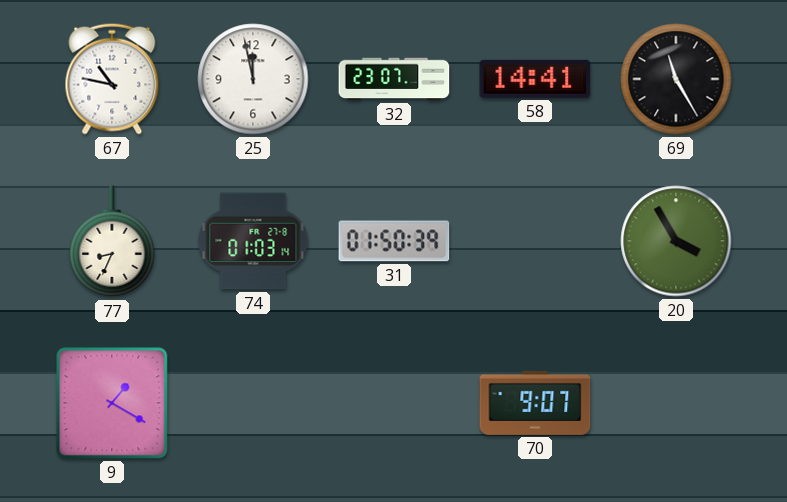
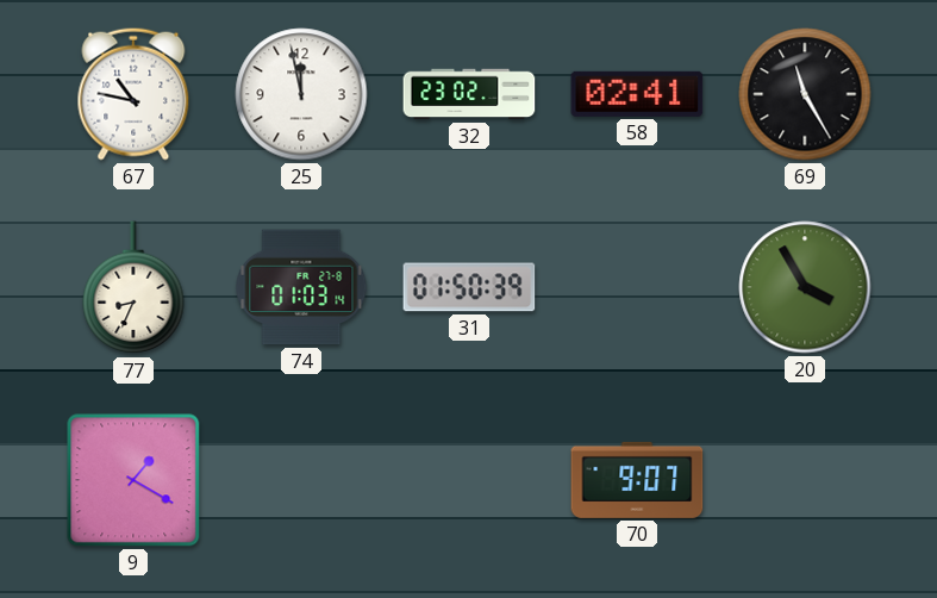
32: 23:07 -> 23:02
58: 14:41 -> 02:41
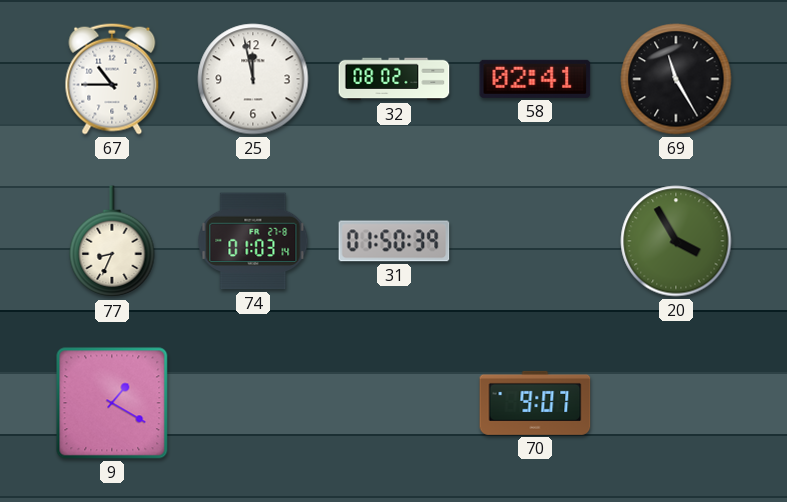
67: 10:47 -> 10:45
32: 23:02 -> 08:02
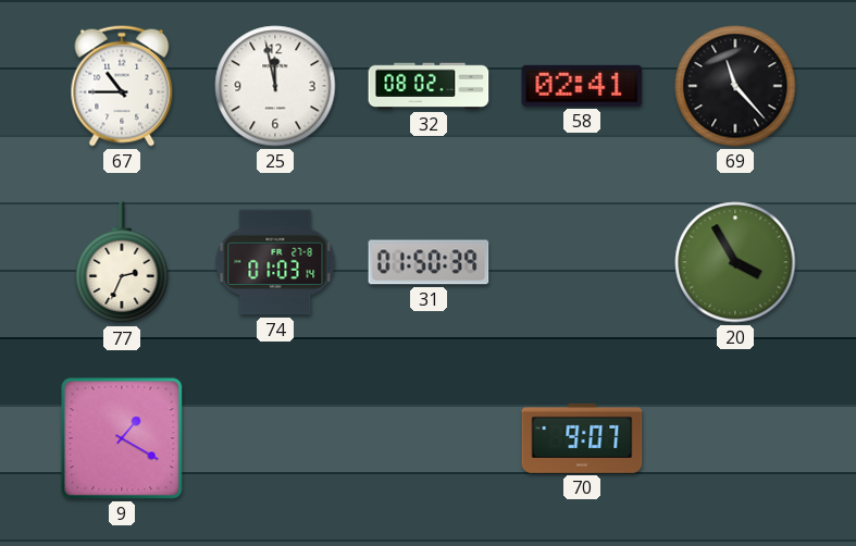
69: 11:25 -> 11:23
77: 8:34 -> 2:34
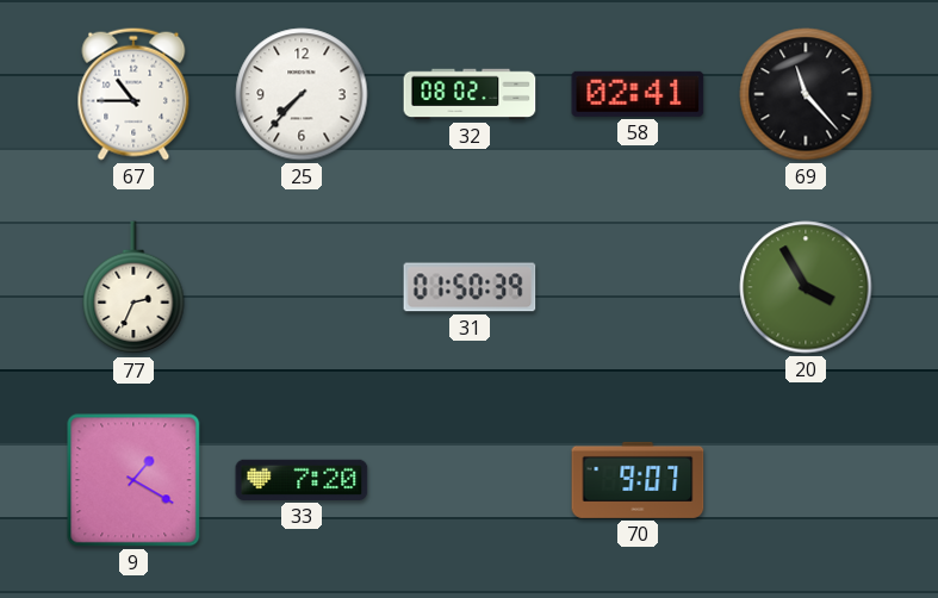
25: 11:58 -> 7:37
74: 01:03 -> none
33: none -> 7:20
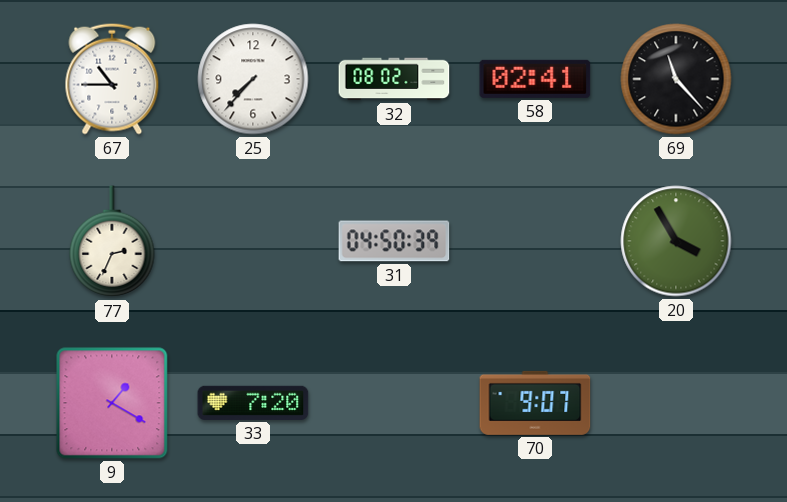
31: 01:50 -> 04:50
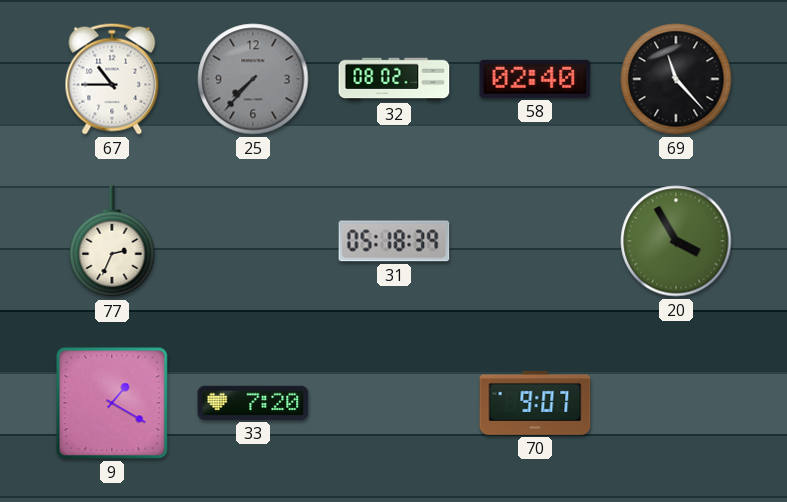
25 dial: white -> grey
58: 02:41 -> 02:40
31: 04:50 -> 05:18
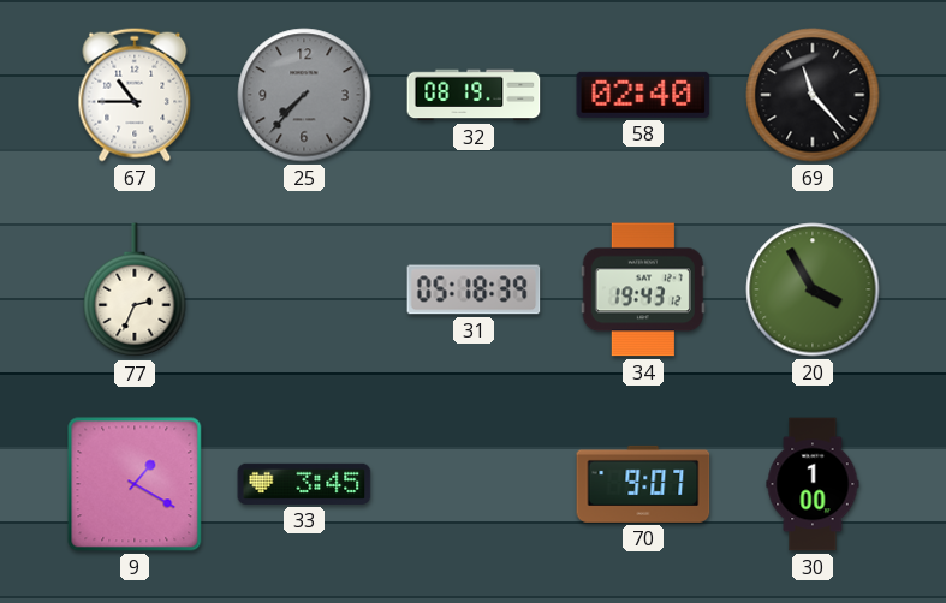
32: 08:02 -> 08:19
34: none -> 19:43
33: 7:20 -> 3:45
30: none -> 1:00
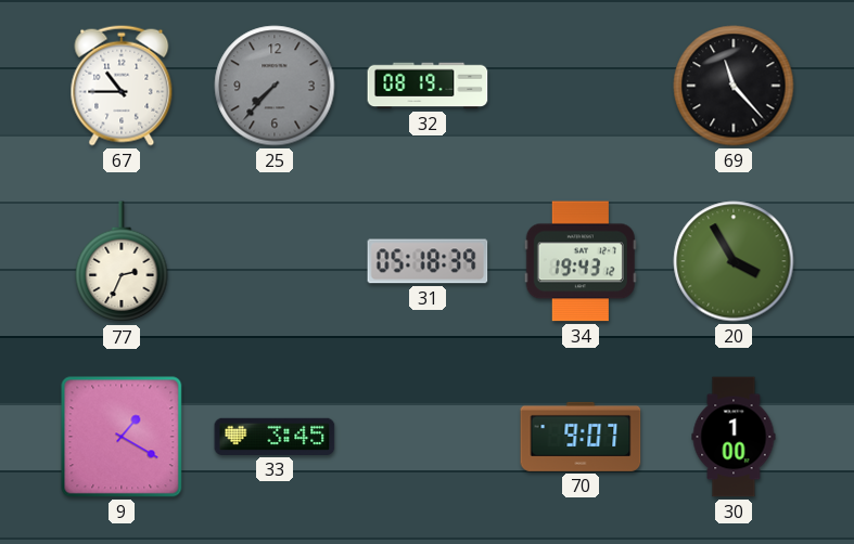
58: 02:40 -> none
